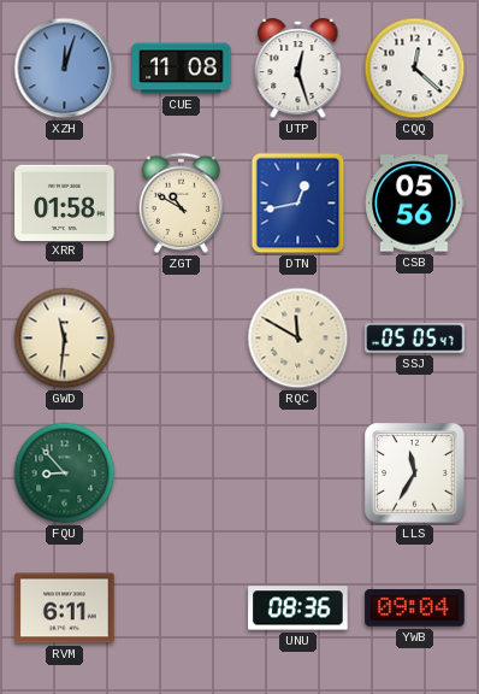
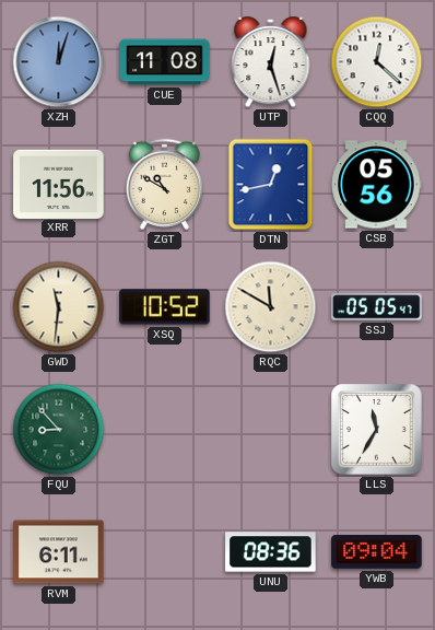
XRR: 01:58 -> 11:56
XSQ: none -> 10:52
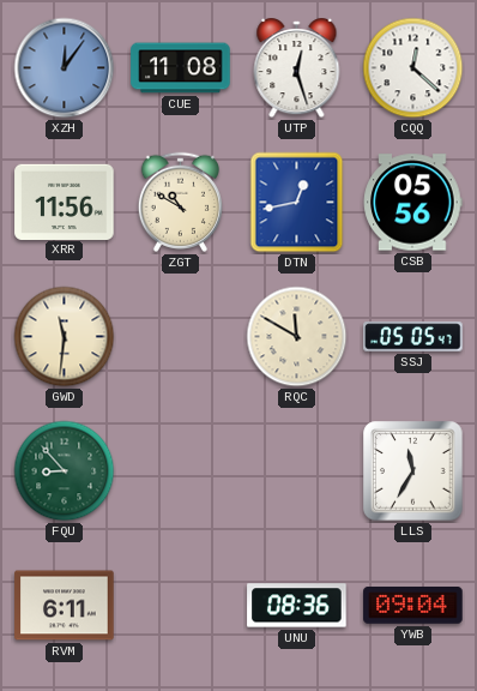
XZH: 12:03 -> 12:06
XSQ: 10:52 -> none
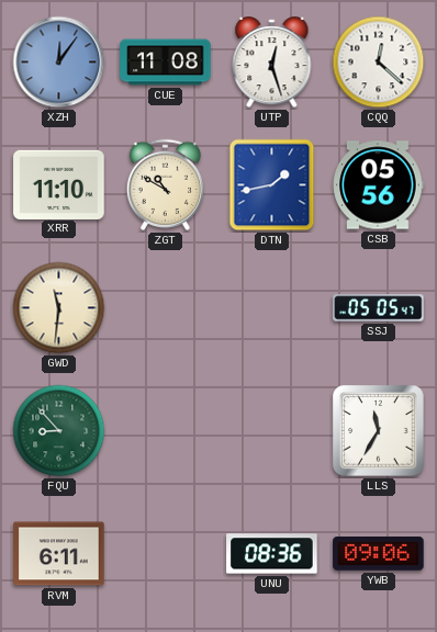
XRR: 11:56 -> 11:10
DTN: 12:43 -> 1:43
RQC: 11:50 -> none
YWB: 09:04 -> 09:06
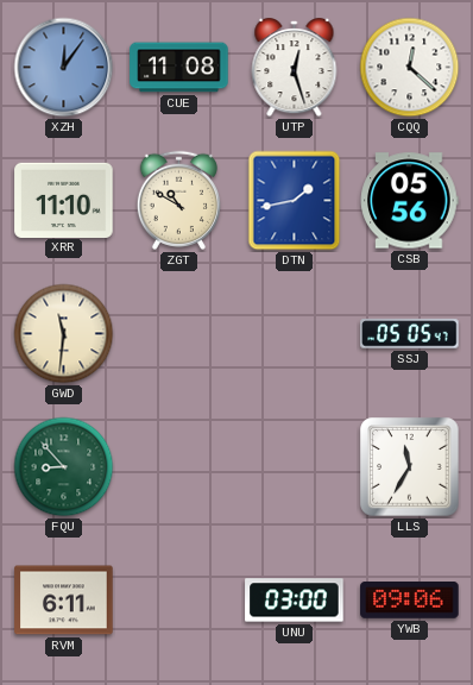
UNU: 08:36 -> 03:00
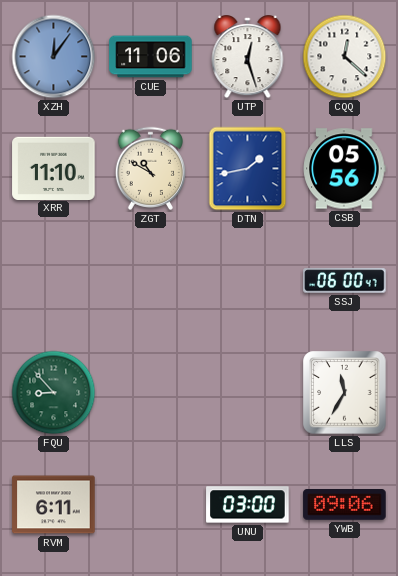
CUE: 11:08 -> 11:06
GWD: 11:31 -> none
SSJ: 05:05 -> 06:00
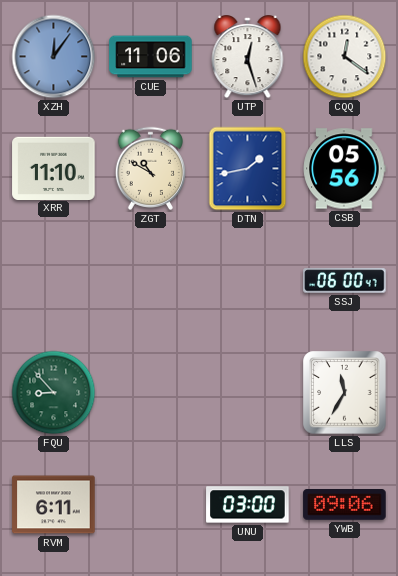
CQQ: 12:22 -> 12:21
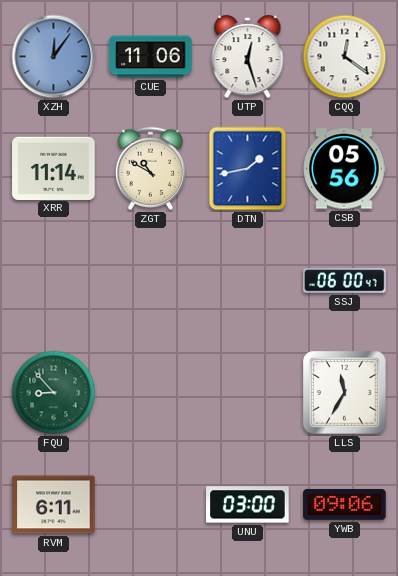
XRR: 11:10 -> 11:14
